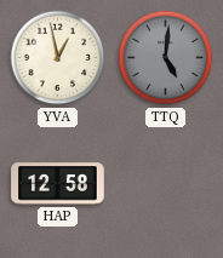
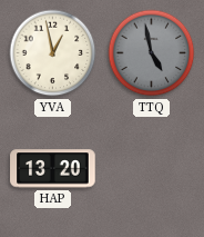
TTQ: 5:01 -> 4:58
HAP: 12:58 -> 13:20
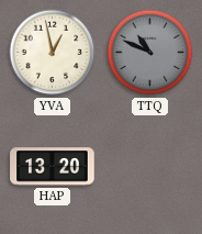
TTQ: 4:58 -> 10:49
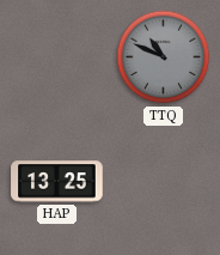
YVA: 12:58 -> none
HAP: 13:20 -> 13:25
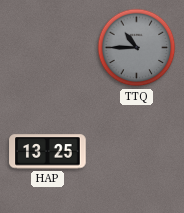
TTQ: 10:49 -> 10:45
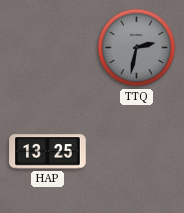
TTQ: 10:45 -> 2:32
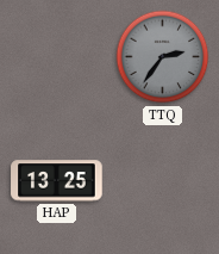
TTQ: 2:32 -> 2:36
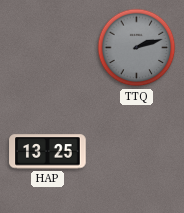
TTQ: 2:36 -> 2:12
